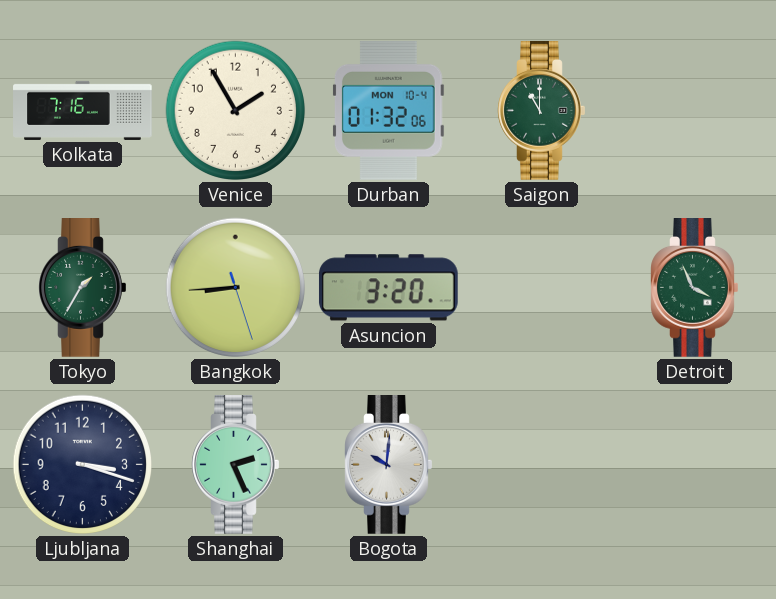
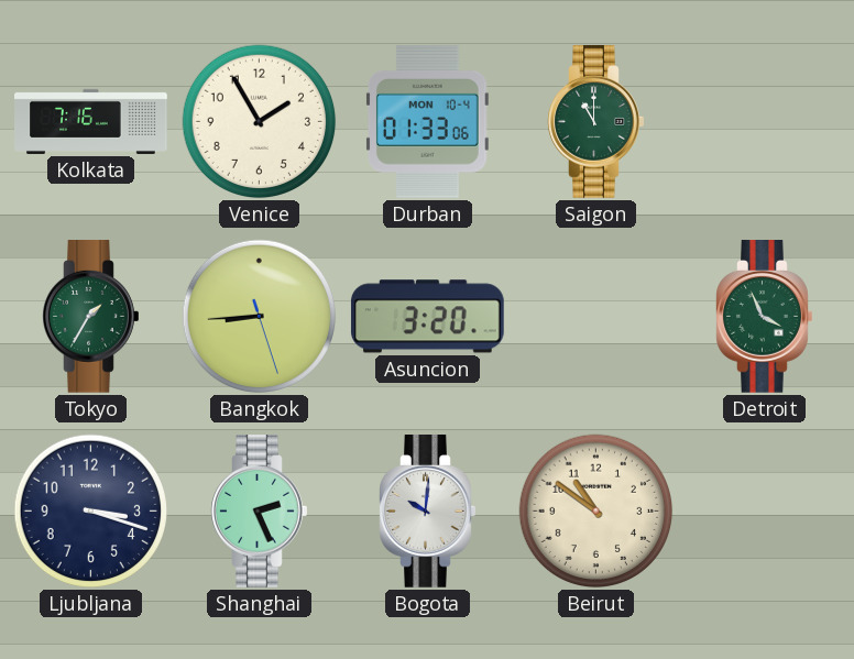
Durban: 01:32 -> 01:33
Beirut: none -> 10:51
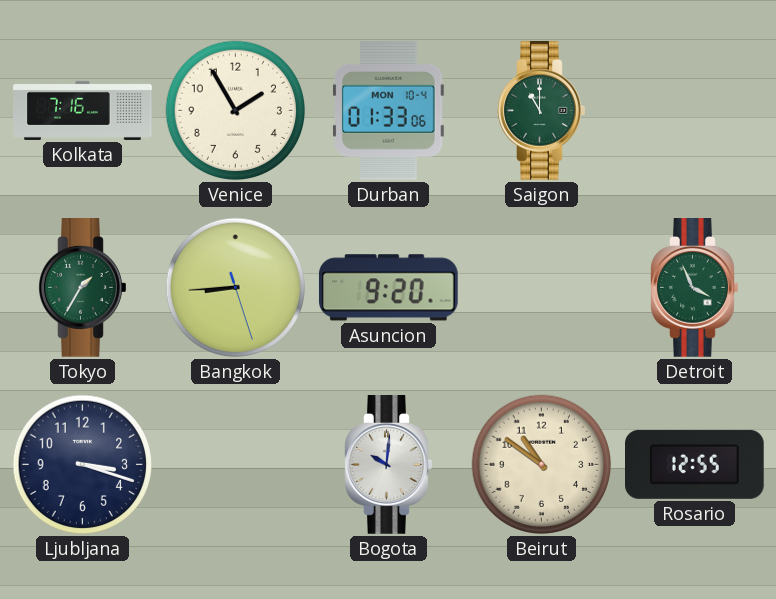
Asuncion: 3:20 -> 9:20
Shanghai: 2:26 -> none
Rosario: none -> 12:55
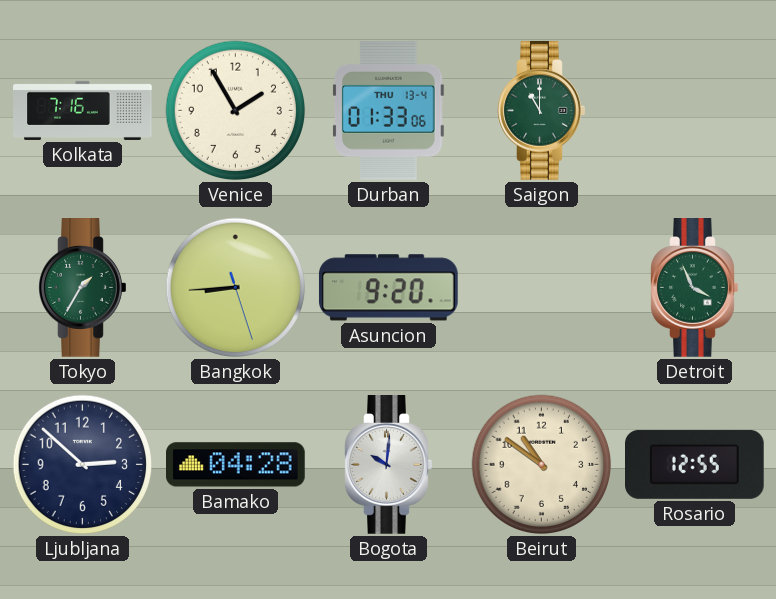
Durban date: MON 10-4 -> THU 13-4
Ljubljana: 3:18 -> 2:52
Bamako: none -> 04:28
